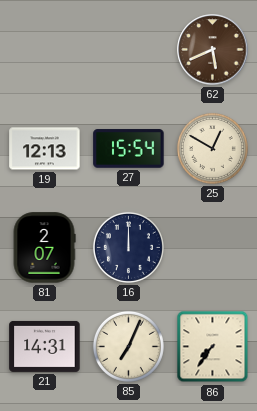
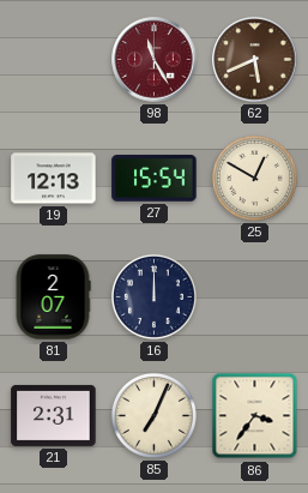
98: none -> 11:25
21: 14:31 -> 2:31
86: 7:36 -> 3:36
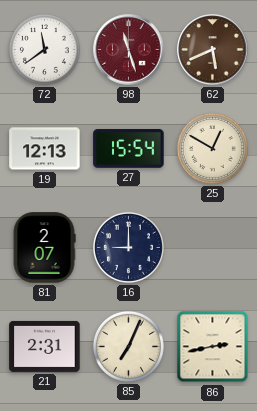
72: none -> 11:39
98: 11:25 -> 11:27
16: 12:00 -> 9:00
86: 3:36 -> 2:43
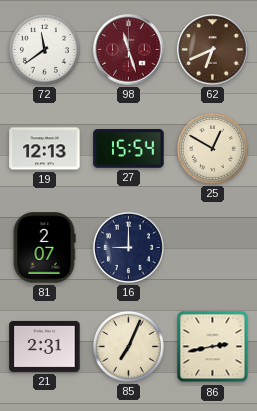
62: 5:41 -> 6:41
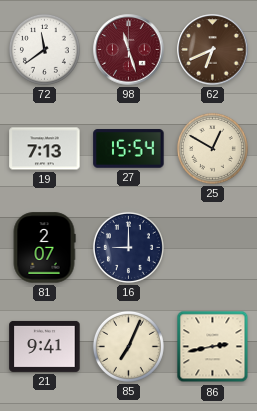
19: 12:13 -> 7:13
21: 2:31 -> 9:41
